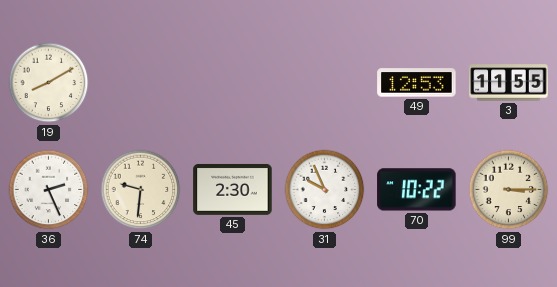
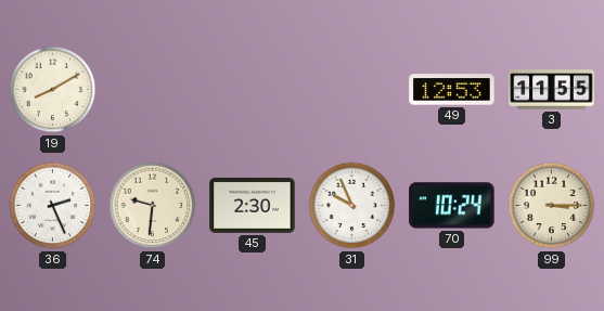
70: 10:22 -> 10:24
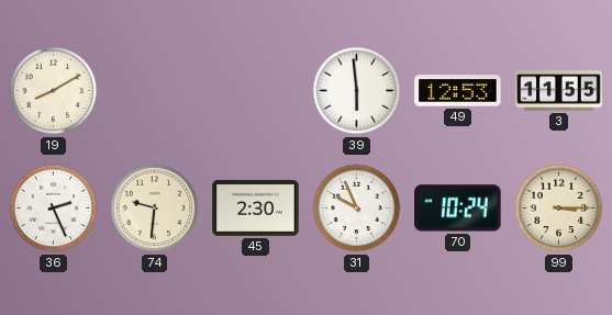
39: none -> 5:59
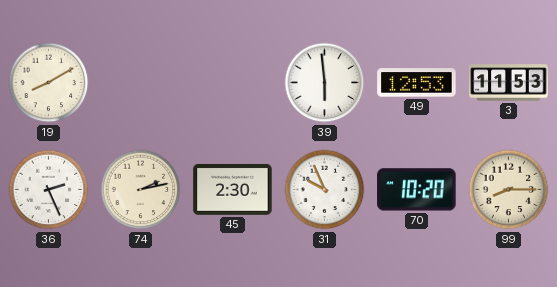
3: 11:55 -> 11:53
74: 9:31 -> 2:13
70: 10:24 -> 10:20
99: 3:15 -> 8:15
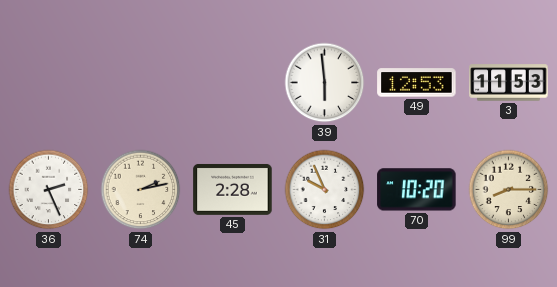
19: 8:10 -> none
45: 2:30 -> 2:28
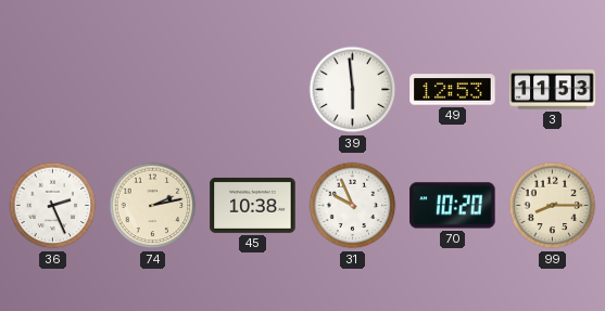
45: 2:28 -> 10:38
